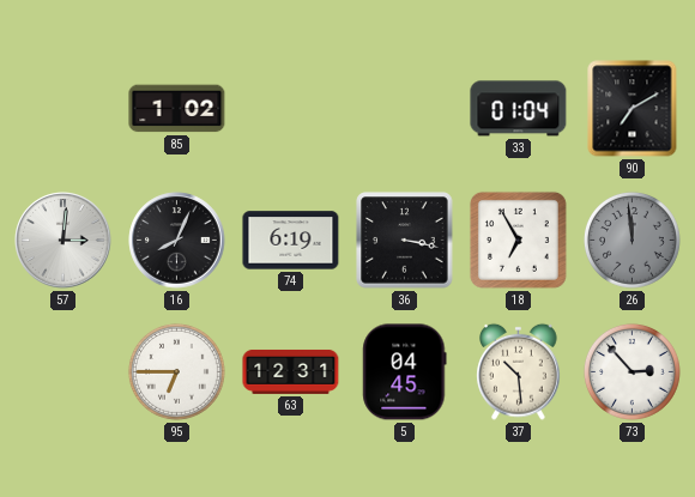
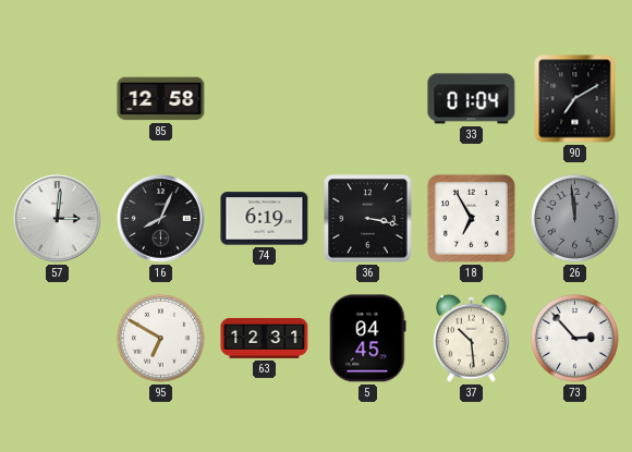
85: 1:02 -> 12:58
95: 6:45 -> 6:50
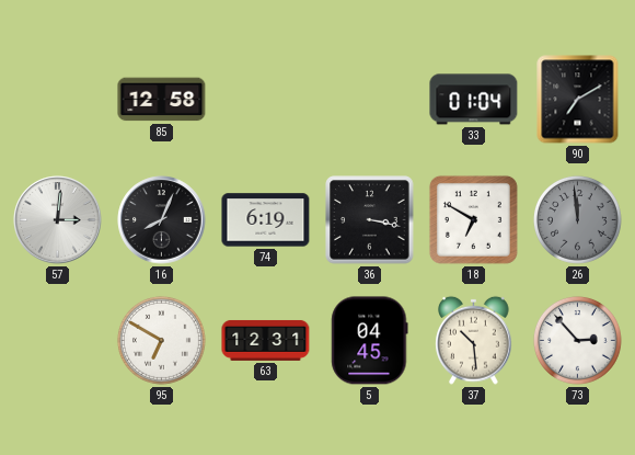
18: 6:55 -> 6:50
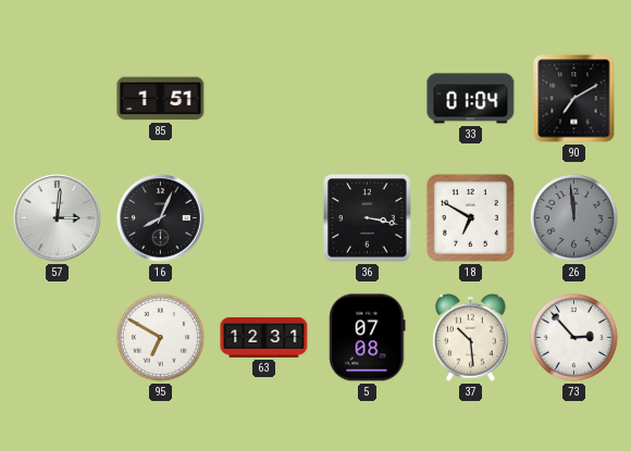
85: 12:58 -> 1:51
74: 6:19 -> none
5: 04:45 -> 07:08
